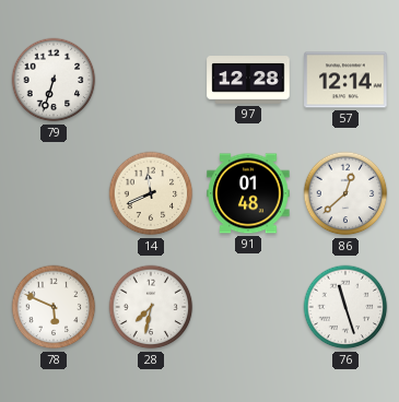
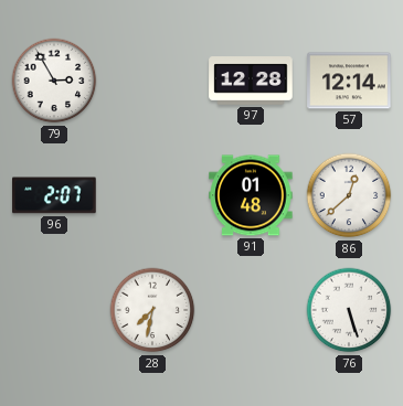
79: 6:33 -> 2:55
96: none -> 2:07
14: 11:41 -> none
78: 5:49 -> none
76: 11:27 -> 5:27
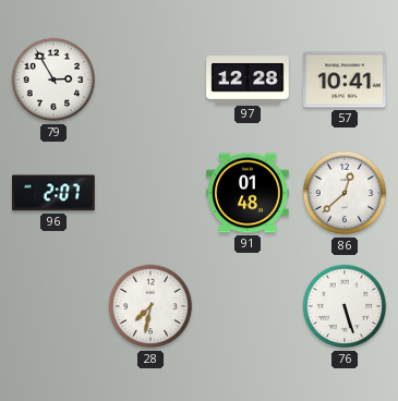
57: 12:14 -> 10:41
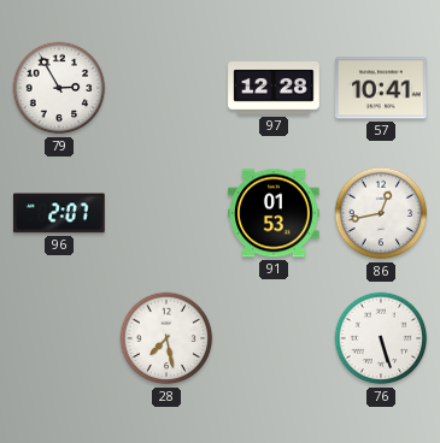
91: 01:48 -> 01:53
86: 12:38 -> 12:43
28: 7:32 -> 7:28
